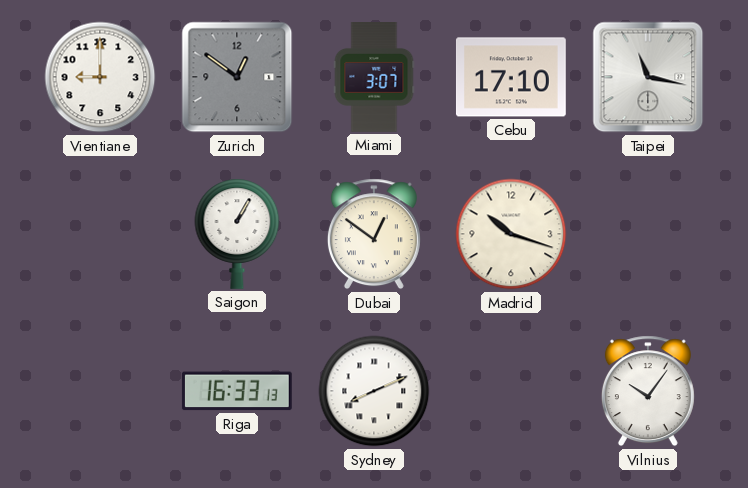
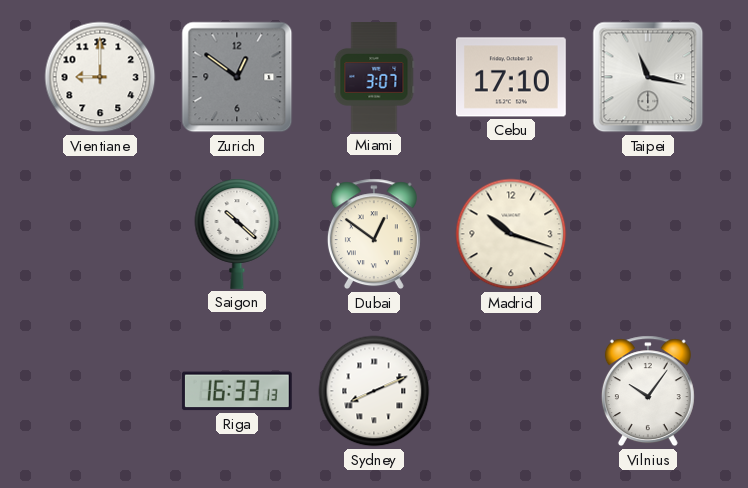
Saigon: 1:05 -> 10:22
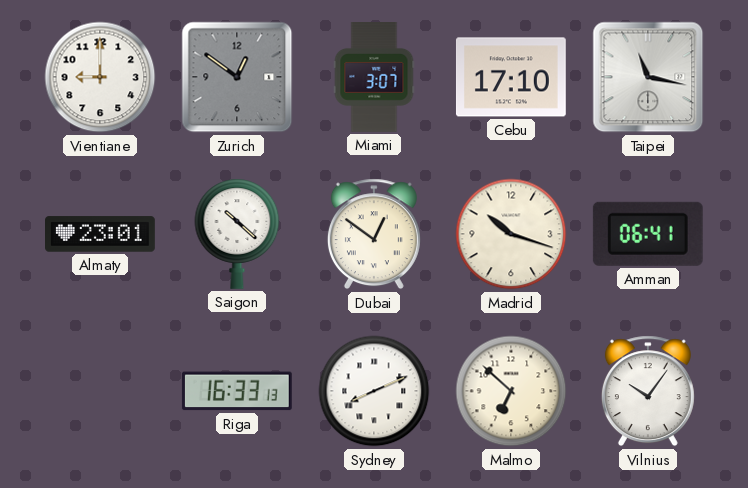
Almaty: none -> 23:01
Amman: none -> 06:41
Malmo: none -> 6:52
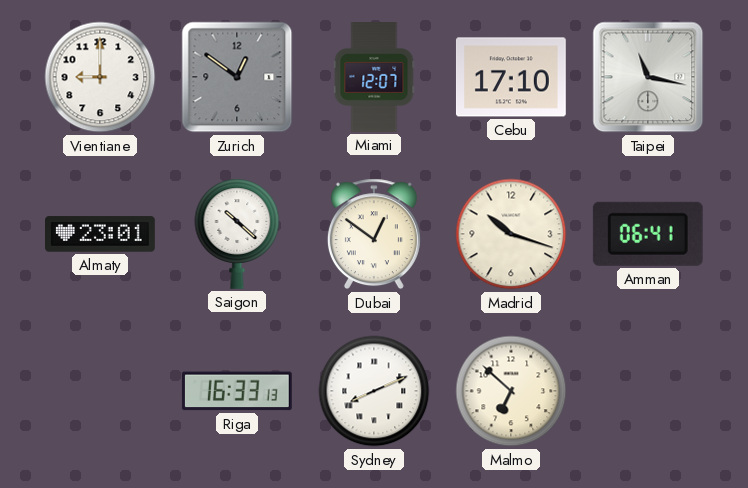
Miami: 3:07 -> 12:07
Vilnius: 10:06 -> none
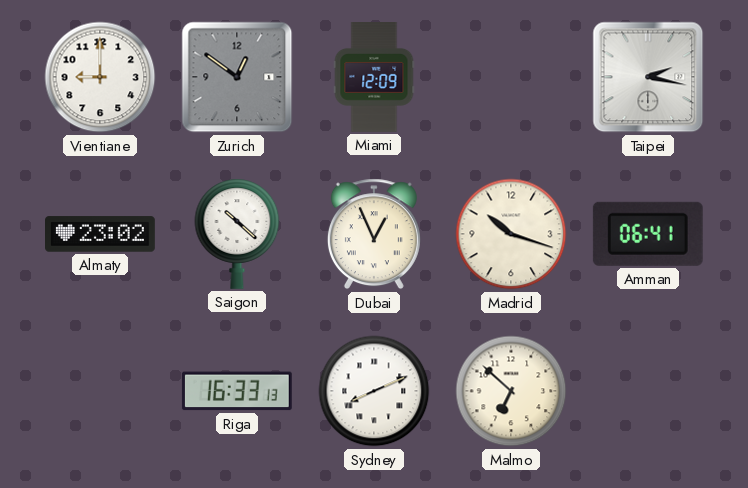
Miami: 12:07 -> 12:09
Cebu: 17:10 -> none
Taipei: 11:17 -> 2:17
Almaty: 23:01 -> 23:02
Dubai: 12:51 -> 12:56
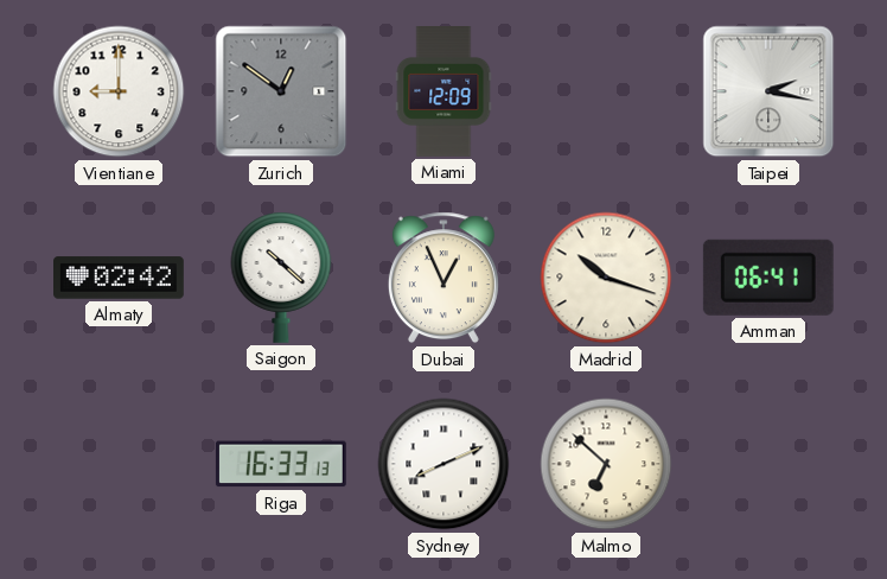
Almaty: 23:02 -> 02:42
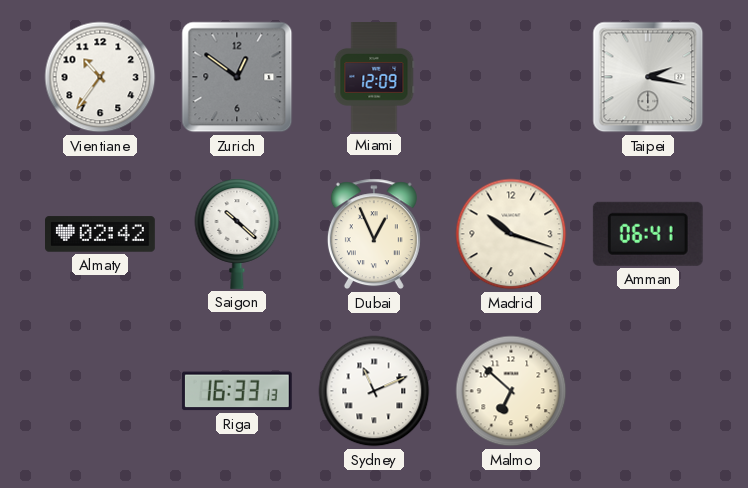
Vientiane: 9:00 -> 10:36
Sydney: 8:11 -> 11:11
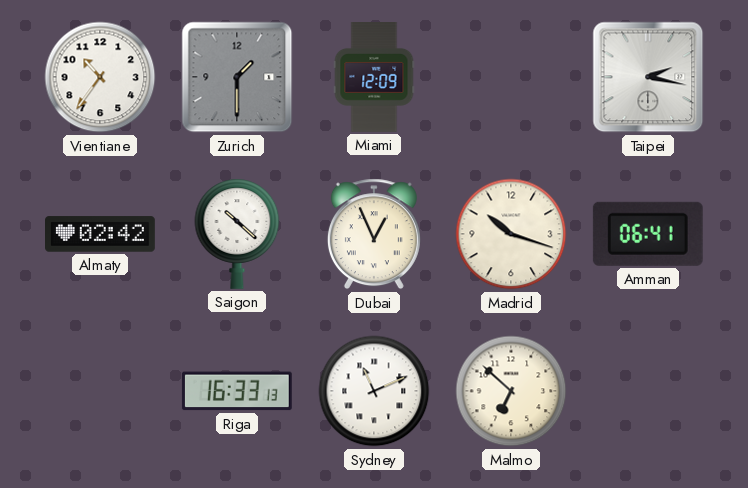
Zurich: 12:51 -> 1:30
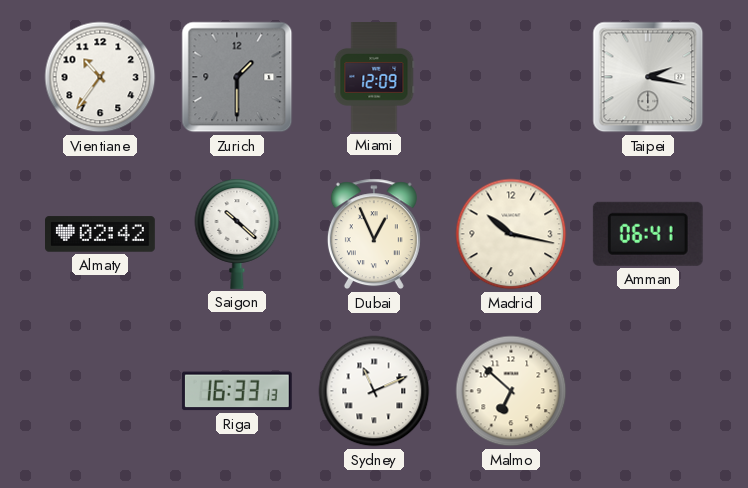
Madrid: 10:18 -> 10:17
